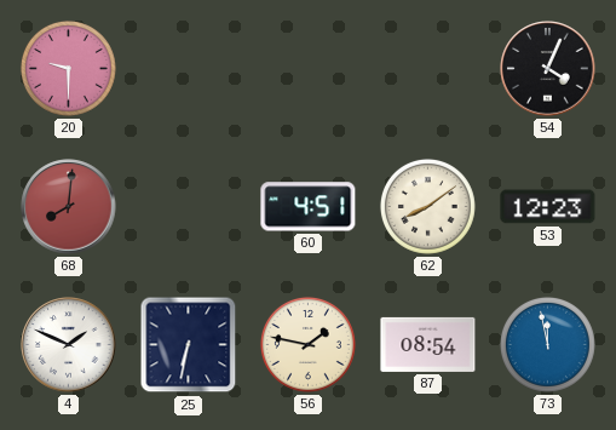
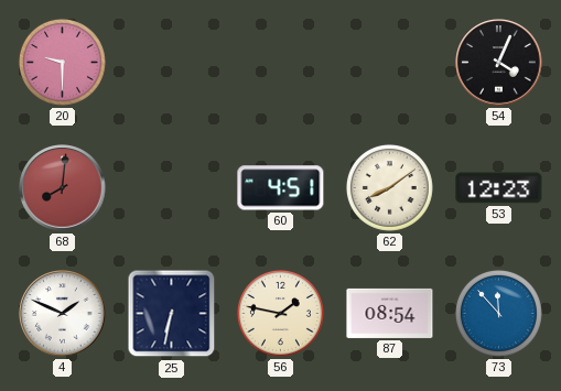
73: 11:58 -> 11:53
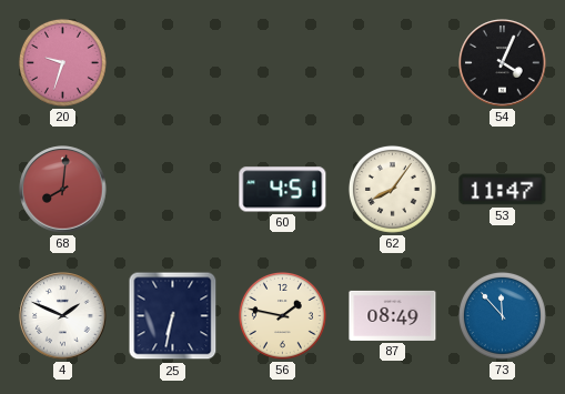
20: 9:30 -> 9:33
62: 8:09 -> 8:06
53: 12:23 -> 11:47
87: 08:54 -> 08:49
